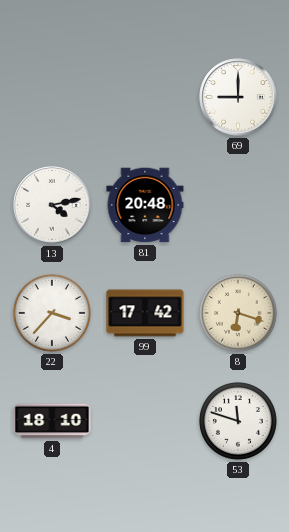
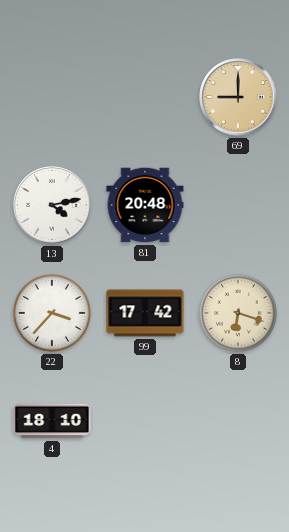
69 dial: white -> champagne
53: 11:48 -> none
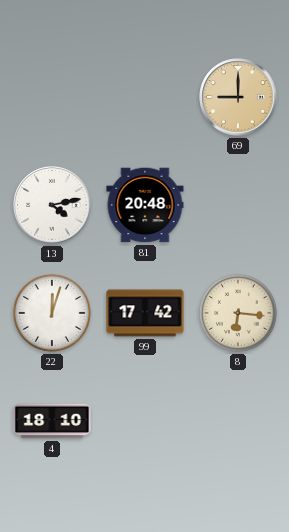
22: 3:37 -> 12:03
8: 6:18 -> 6:16
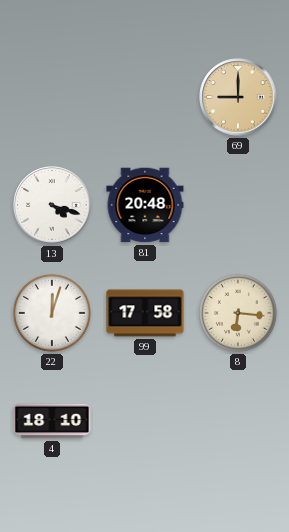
13: 4:13 -> 4:18
99: 17:42 -> 17:58
